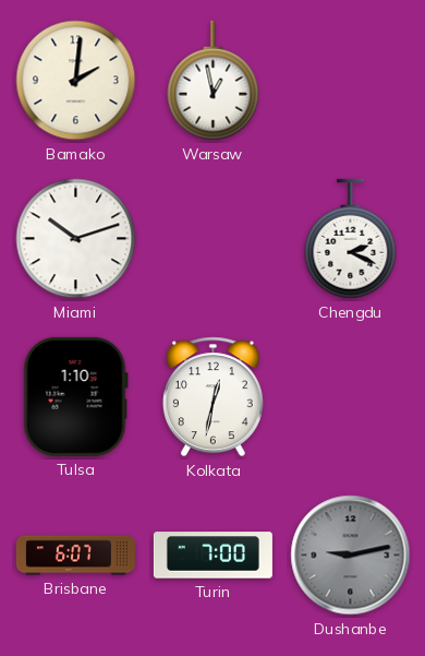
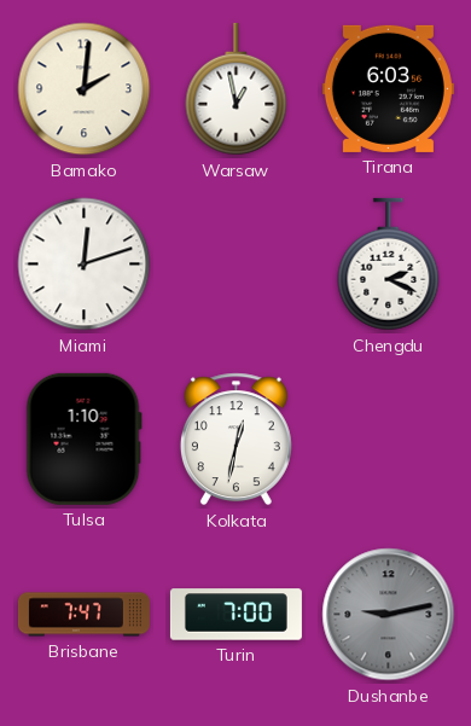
Tirana: none -> 6:03
Miami: 10:12 -> 12:12
Brisbane: 6:07 -> 7:47
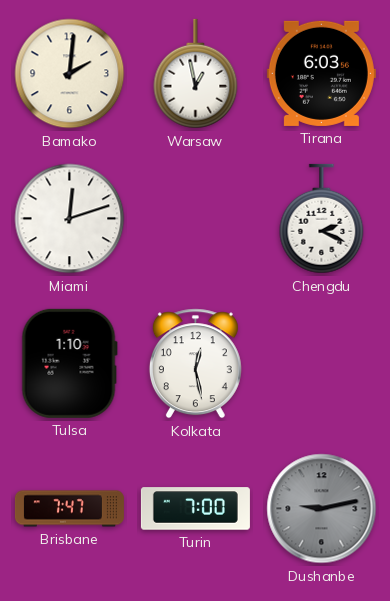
Kolkata: 12:32 -> 12:28
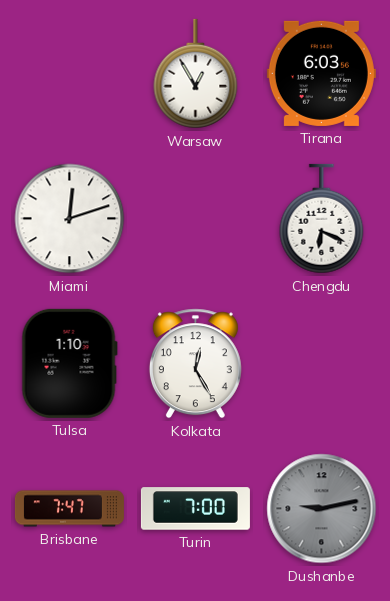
Bamako: 2:01 -> none
Warsaw: 12:58 -> 12:55
Chengdu: 2:19 -> 6:19
Kolkata: 12:28 -> 12:25
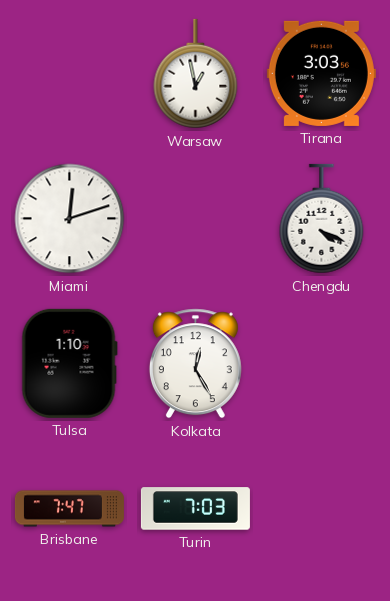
Warsaw: 12:55 -> 12:58
Tirana: 6:03 -> 3:03
Chengdu: 6:19 -> 4:19
Turin: 7:00 -> 7:03
Dushanbe: 9:13 -> none
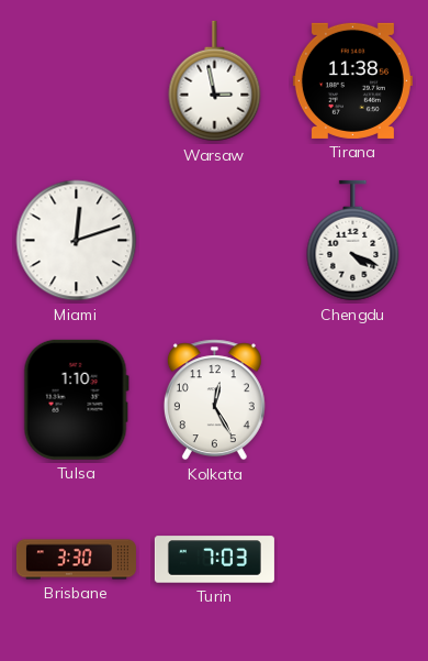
Warsaw: 12:58 -> 2:58
Tirana: 3:03 -> 11:38
Brisbane: 7:47 -> 3:30
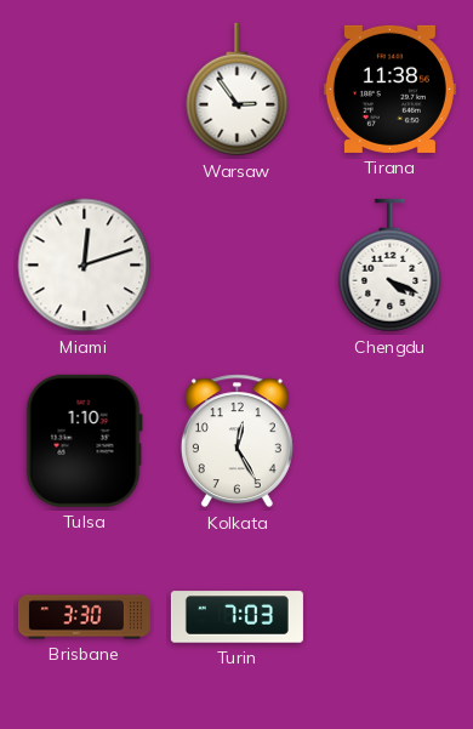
Warsaw: 2:58 -> 2:54
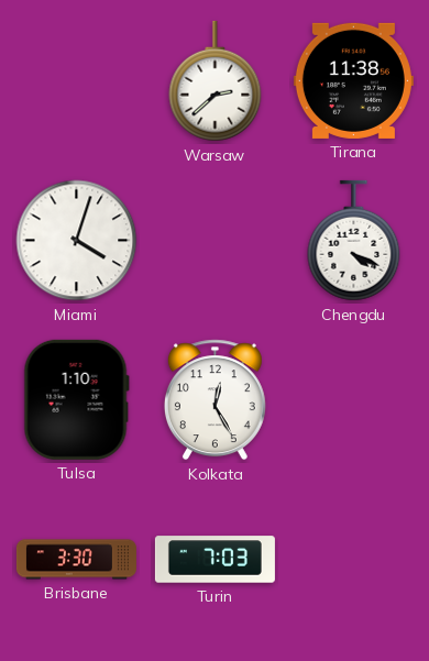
Warsaw: 2:54 -> 2:38
Miami: 12:12 -> 4:03
